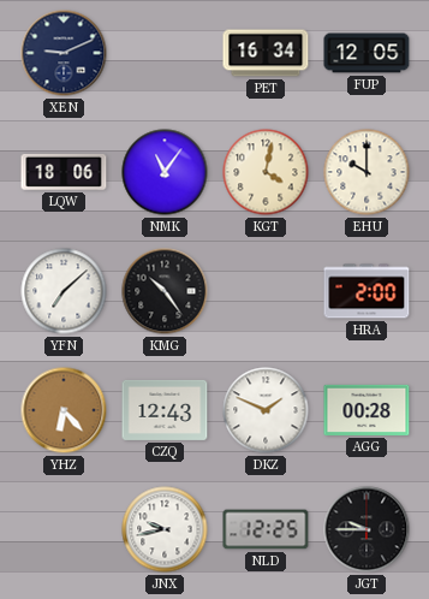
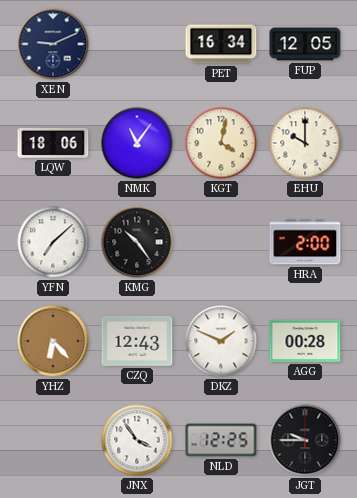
JNX: 9:43 -> 3:54
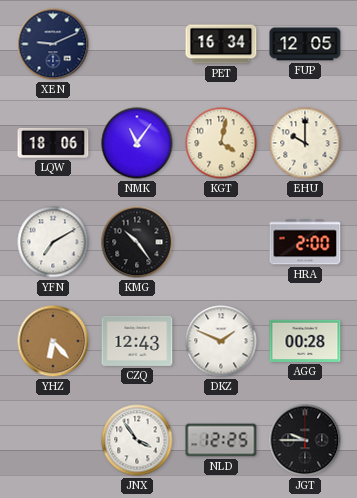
YFN: 7:08 -> 7:10
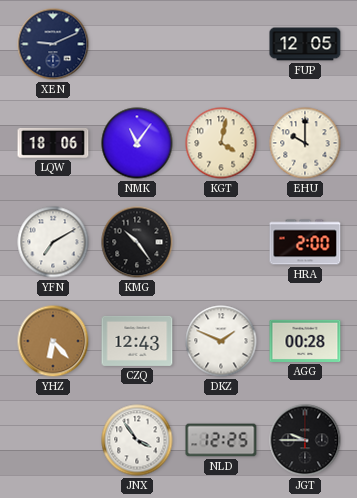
PET: 16:34 -> none
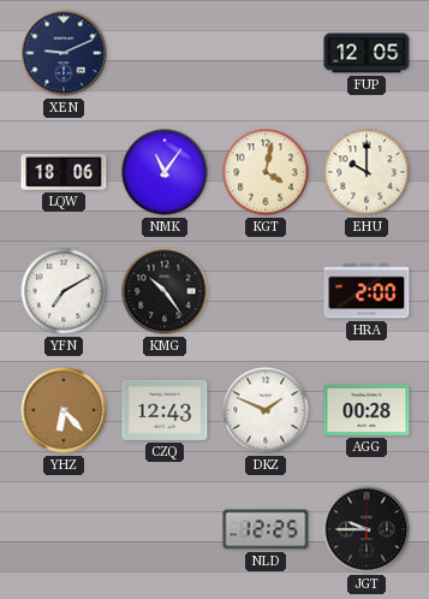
JNX: 3:54 -> none
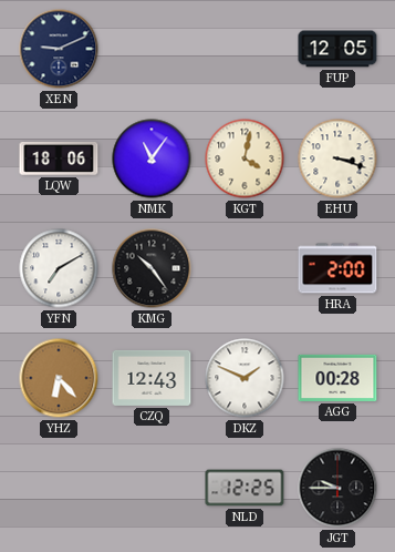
EHU: 10:00 -> 3:18
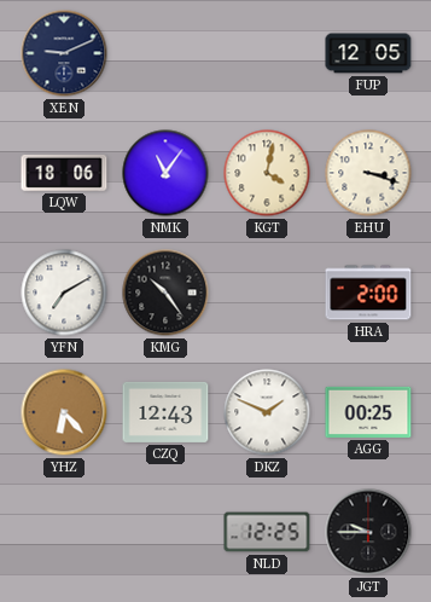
AGG: 00:28 -> 00:25
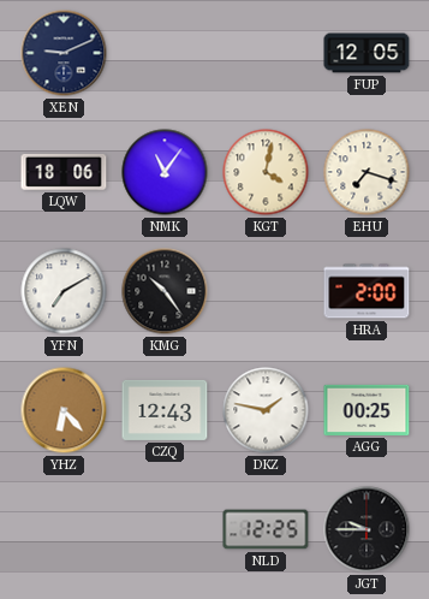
EHU: 3:18 -> 7:18
DKZ: 1:49 -> 1:47
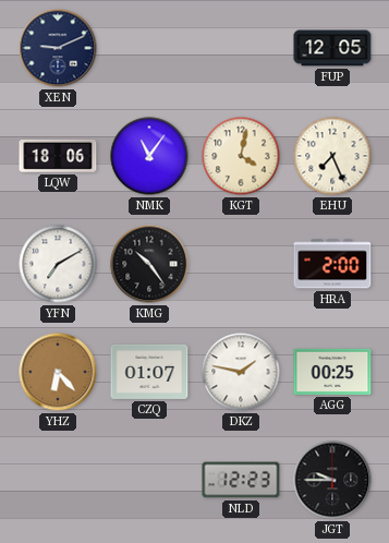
EHU: 7:18 -> 7:26
CZQ: 12:43 -> 01:07
NLD: 12:25 -> 12:23
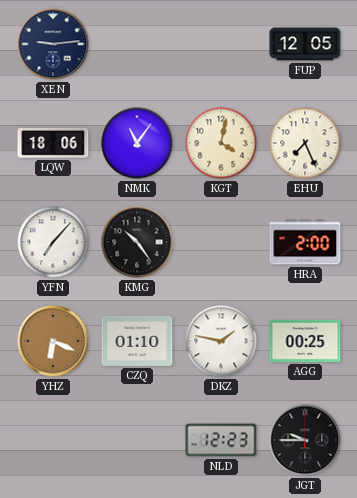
XEN: 9:11 -> 9:14
YFN: 7:10 -> 7:07
YHZ: 6:23 -> 6:19
CZQ: 01:07 -> 01:10
